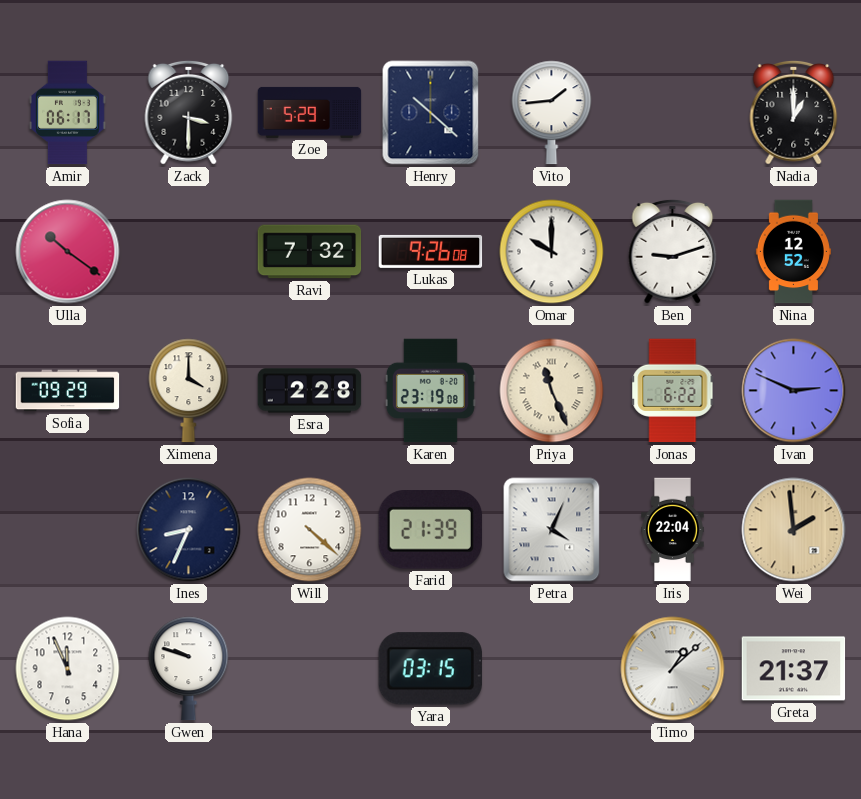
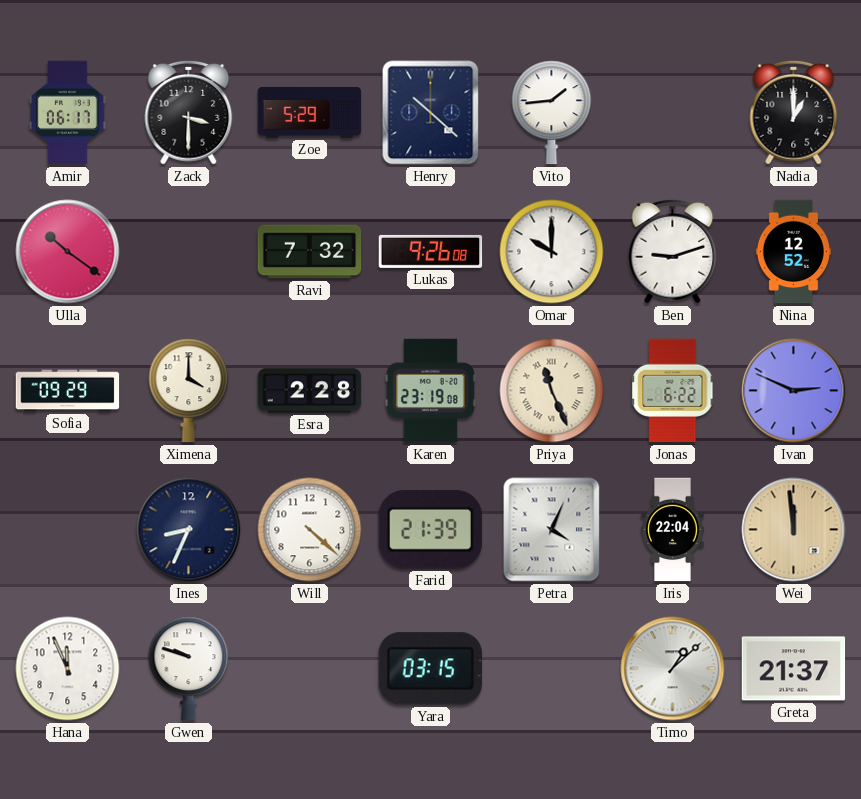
Wei: 1:59 -> 11:59
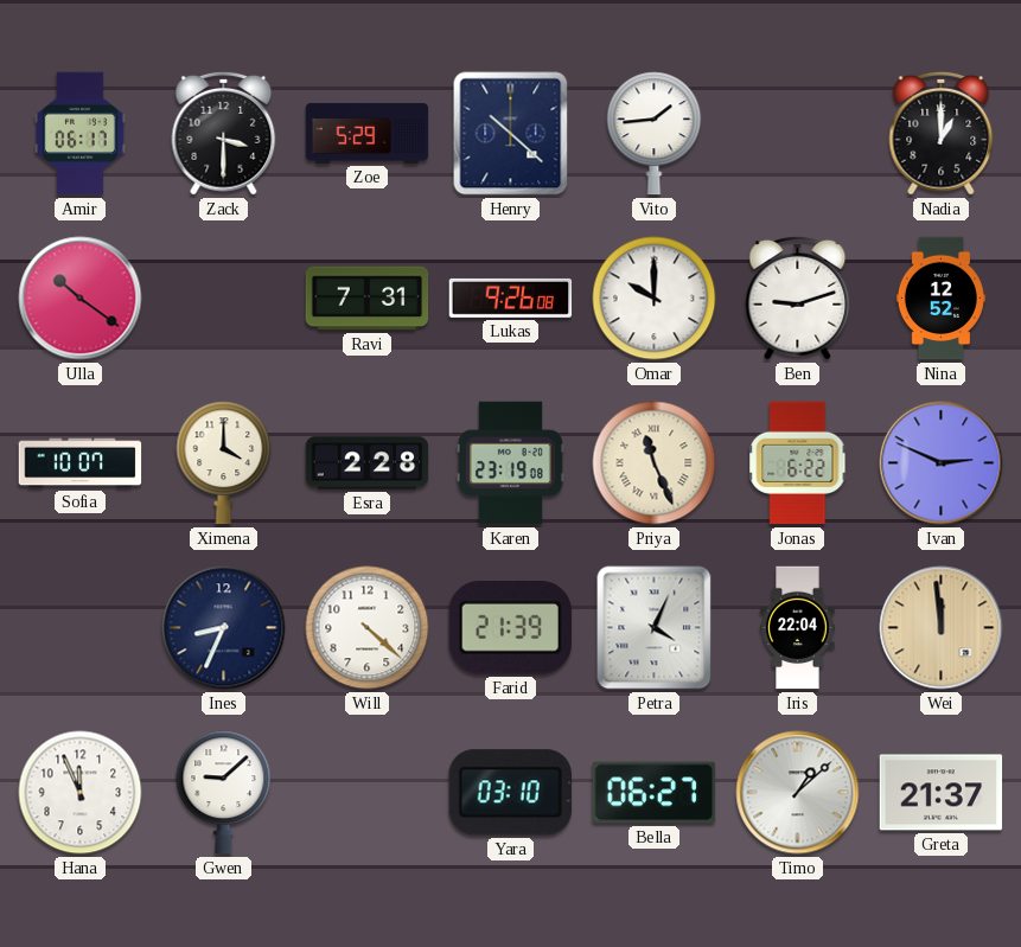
Ravi: 7:32 -> 7:31
Sofia: 09:29 -> 10:07
Gwen: 9:48 -> 9:08
Yara: 03:15 -> 03:10
Bella: none -> 06:27
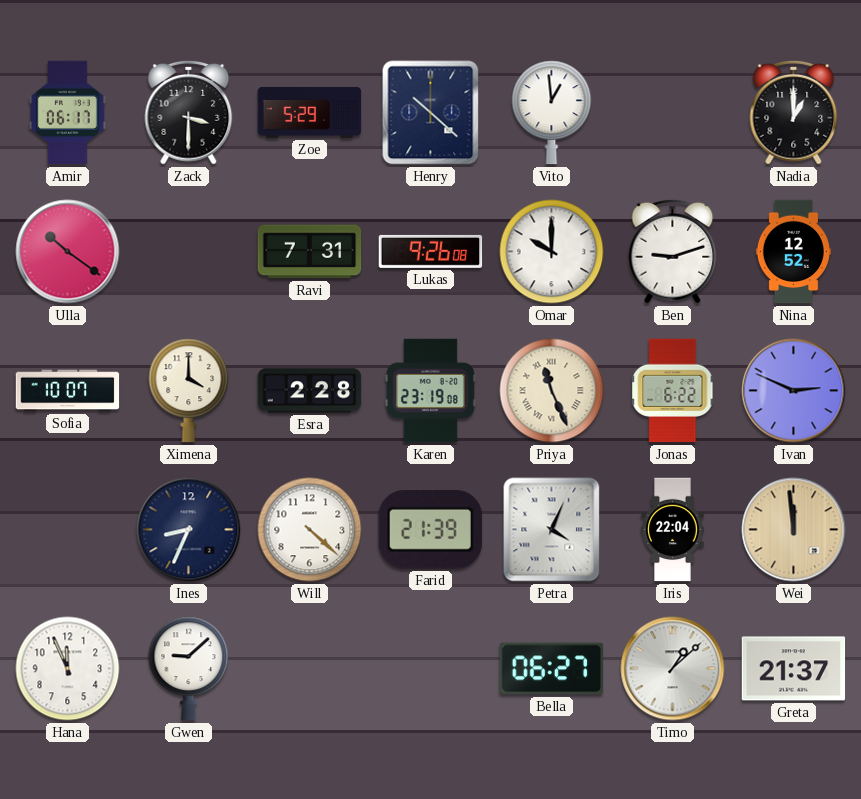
Vito: 1:44 -> 12:59
Yara: 03:10 -> none
